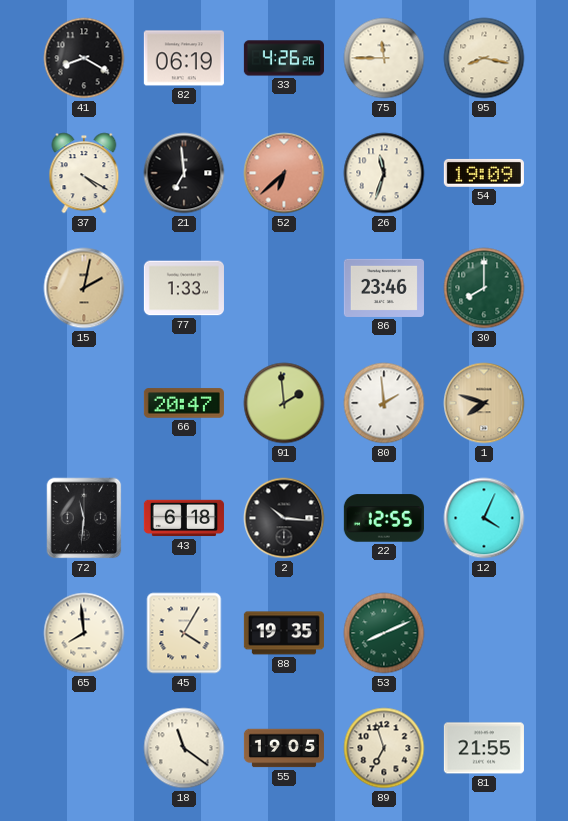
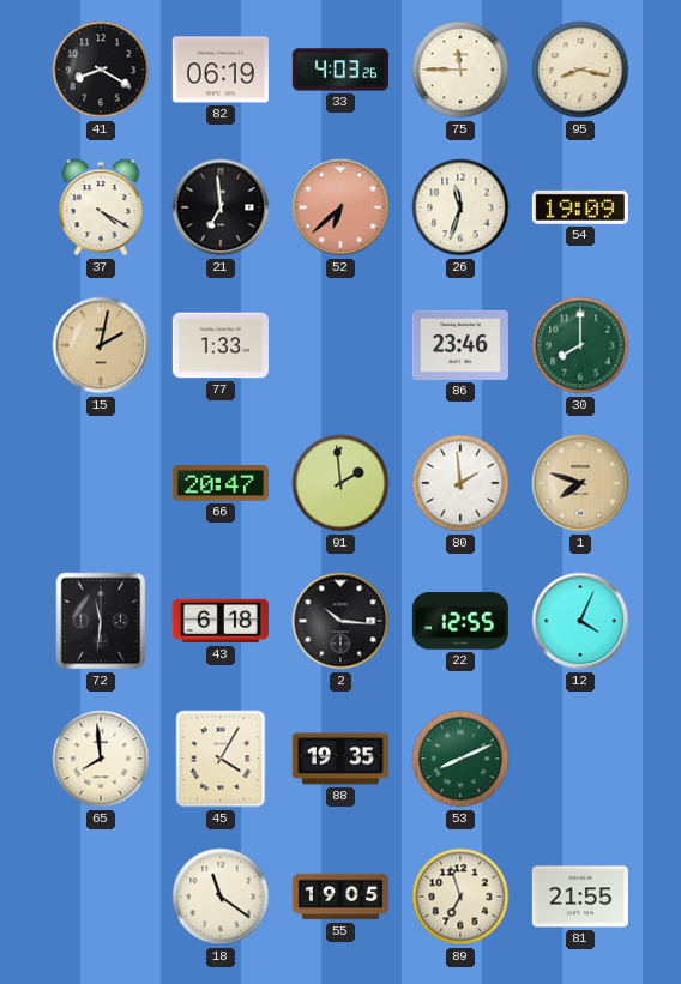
33: 4:26 -> 4:03
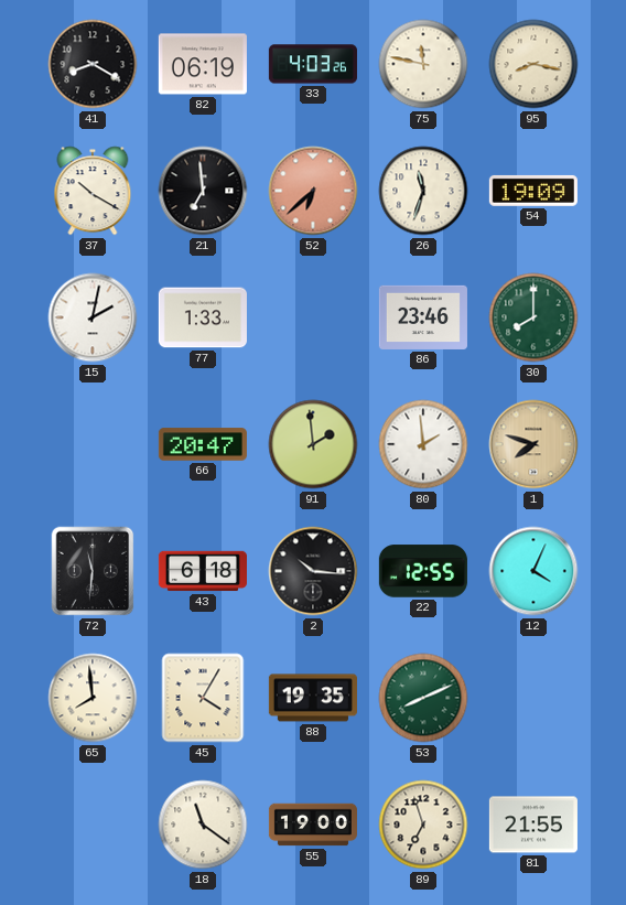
75: 11:45 -> 11:47
37: 4:20 -> 10:20
15 dial: champagne -> white
55: 19:05 -> 19:00
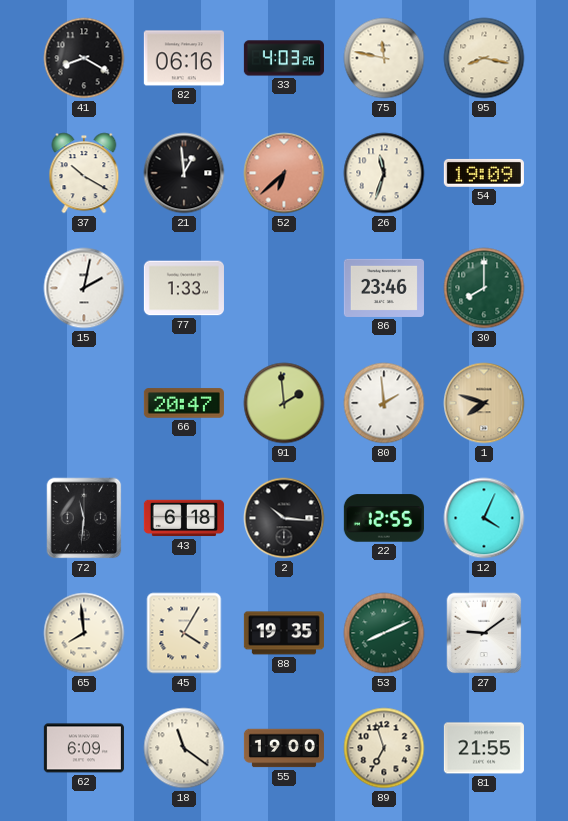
82: 06:19 -> 06:16
21: 6:59 -> 12:59
27: none -> 9:09
62: none -> 6:09
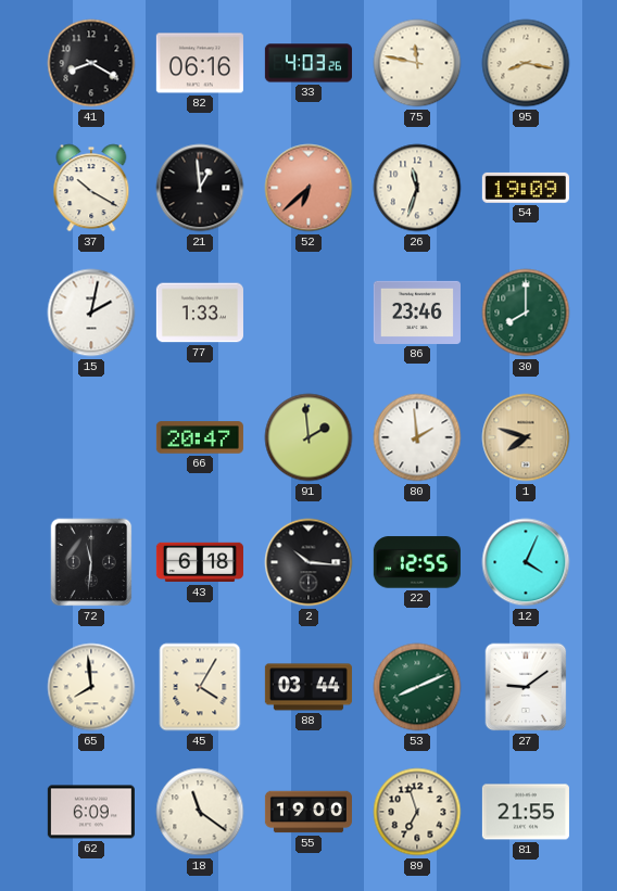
88: 19:35 -> 03:44
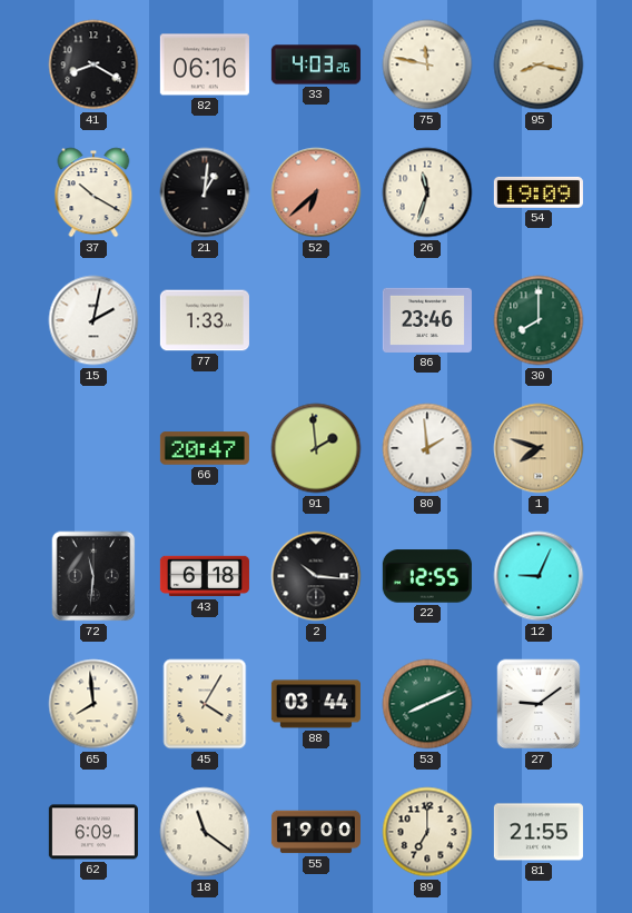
21: 12:59 -> 1:01
12: 4:04 -> 9:04
89: 6:57 -> 7:00
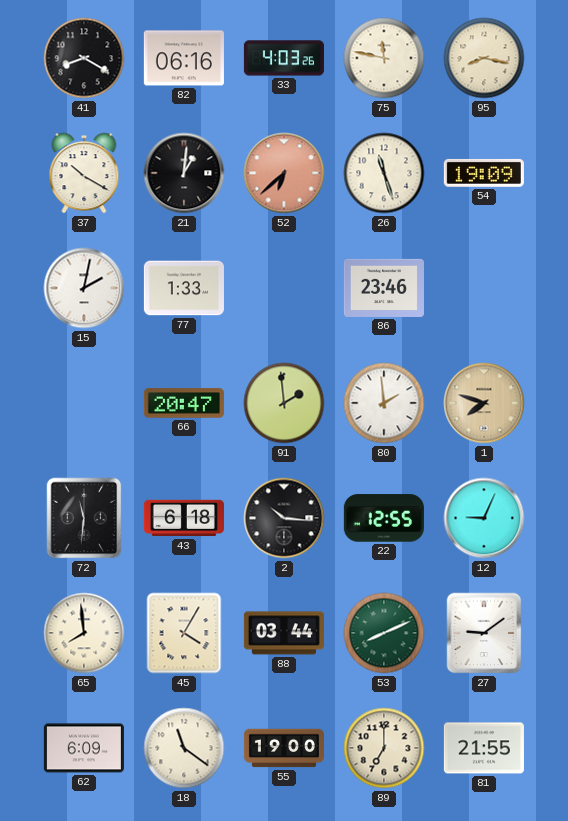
26: 11:33 -> 11:27
30: 8:00 -> none
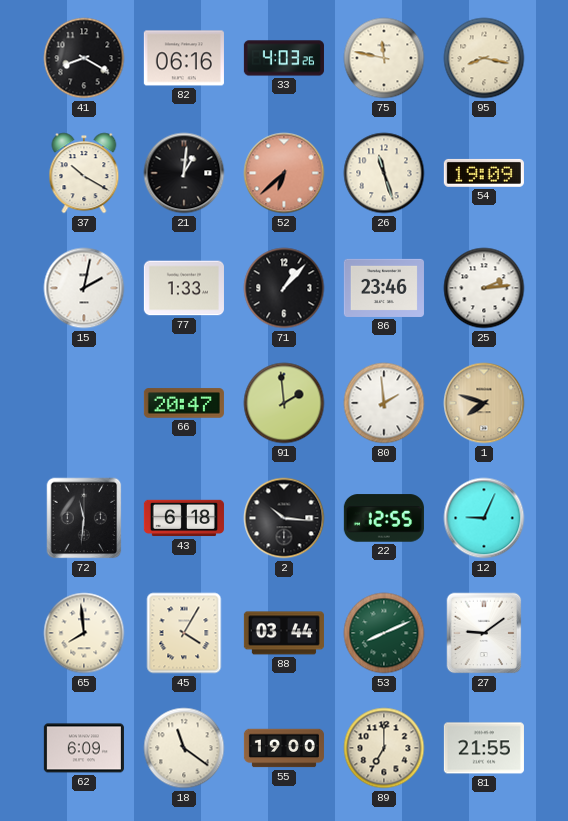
71: none -> 1:07
25: none -> 2:14
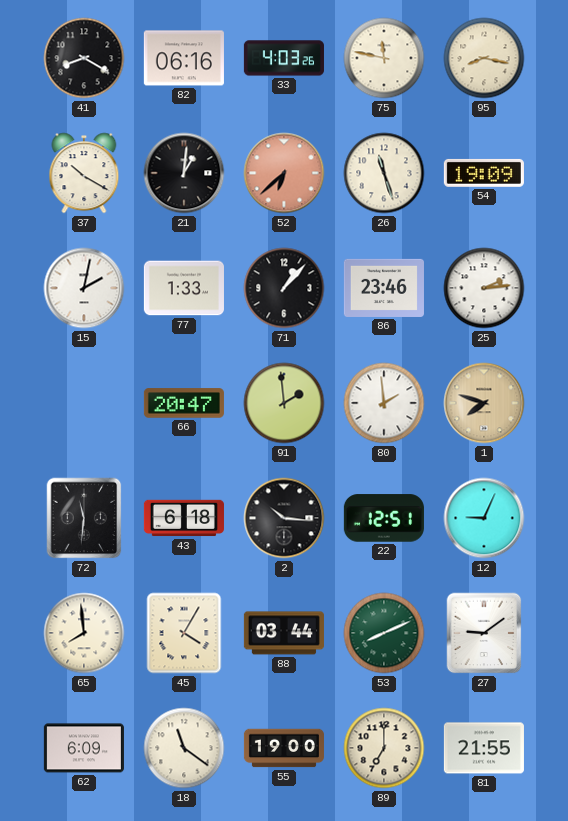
22: 12:55 -> 12:51
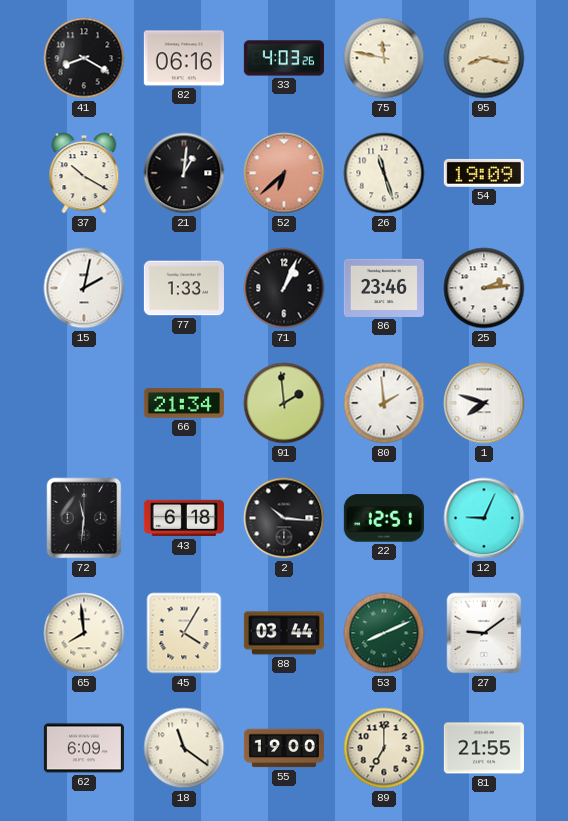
71: 1:07 -> 1:04
66: 20:47 -> 21:34
1 dial: champagne -> white
